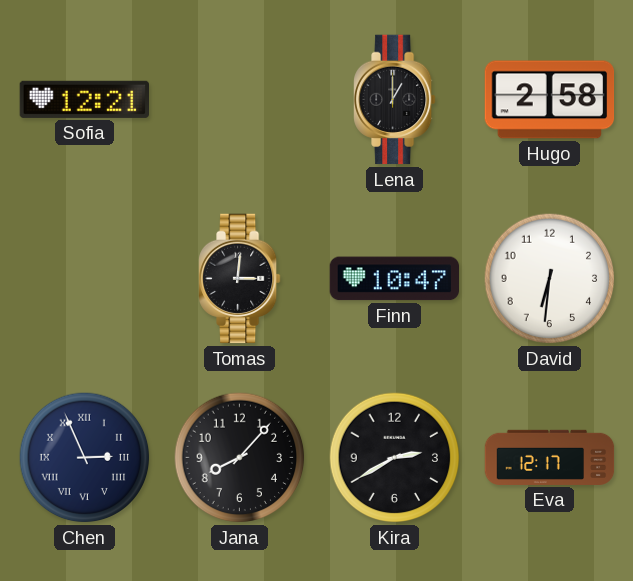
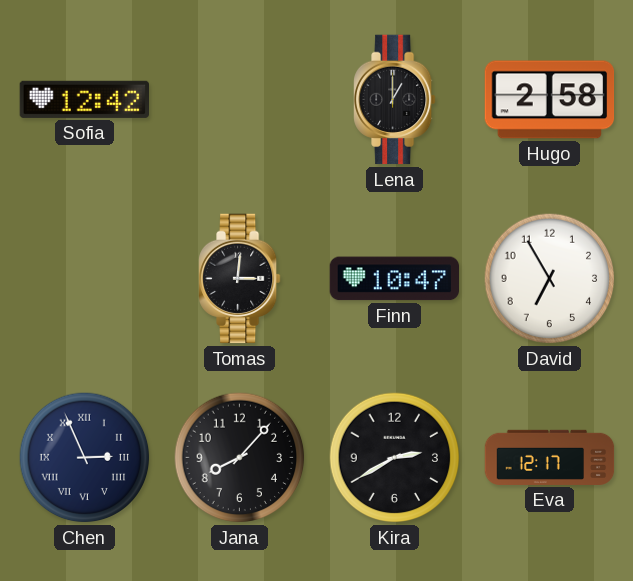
Sofia: 12:21 -> 12:42
David: 6:31 -> 6:55
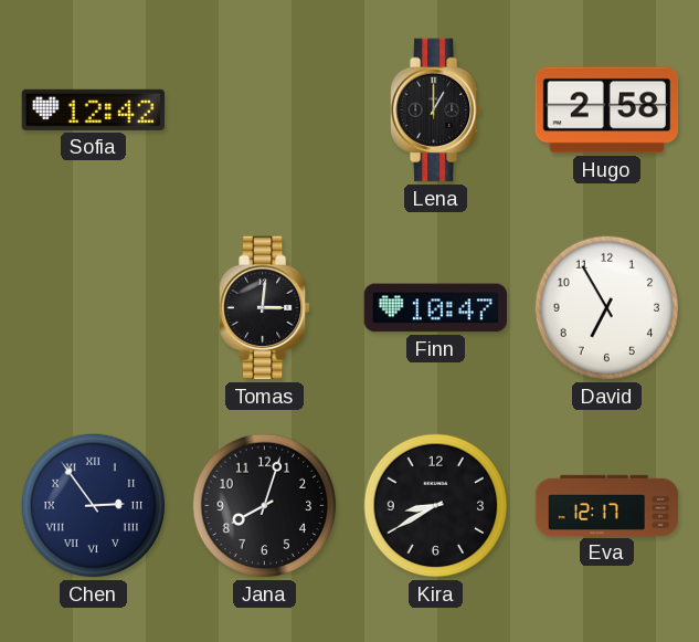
Chen: 2:56 -> 2:54
Jana: 8:07 -> 8:03
Kira: 2:40 -> 8:40
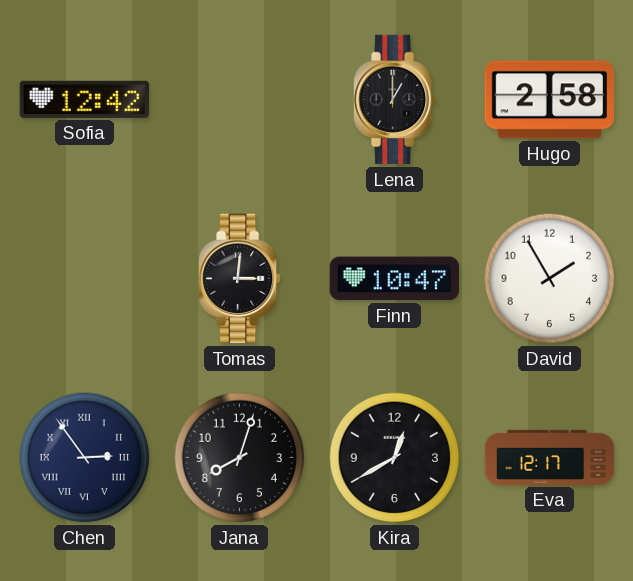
David: 6:55 -> 1:55
Kira: 8:40 -> 12:40
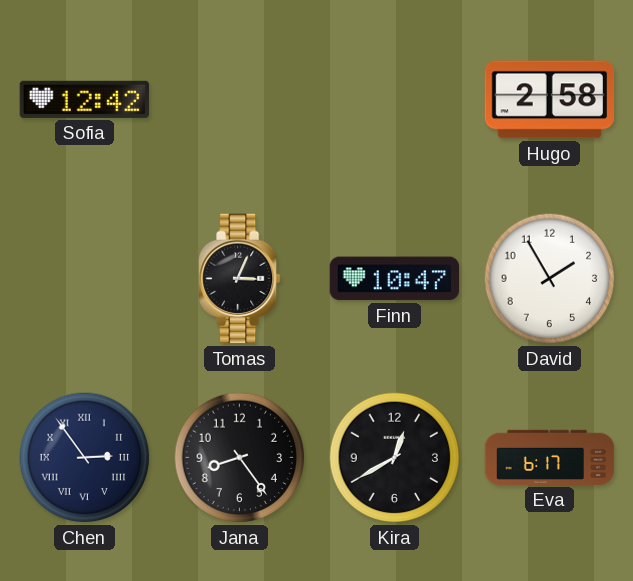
Lena: 1:00 -> none
Tomas: 3:01 -> 3:04
Jana: 8:03 -> 8:24
Eva: 12:17 -> 6:17
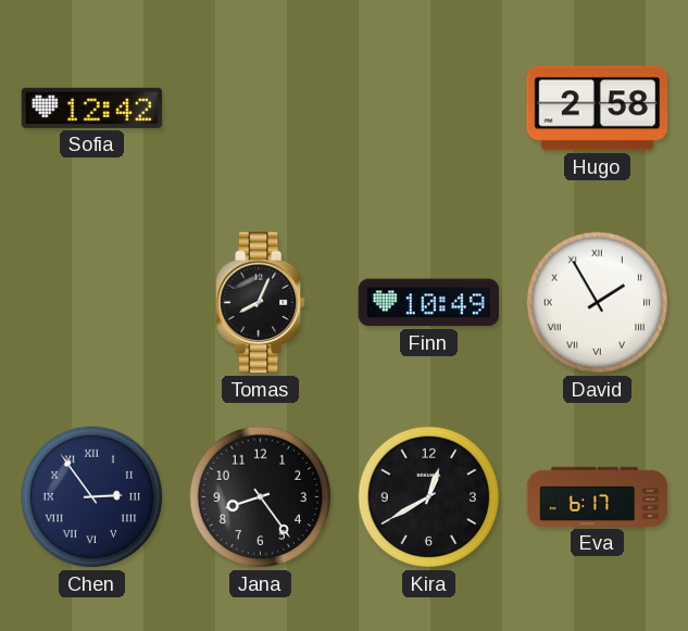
Tomas: 3:04 -> 8:04
Finn: 10:47 -> 10:49
David numerals: Arabic -> Roman
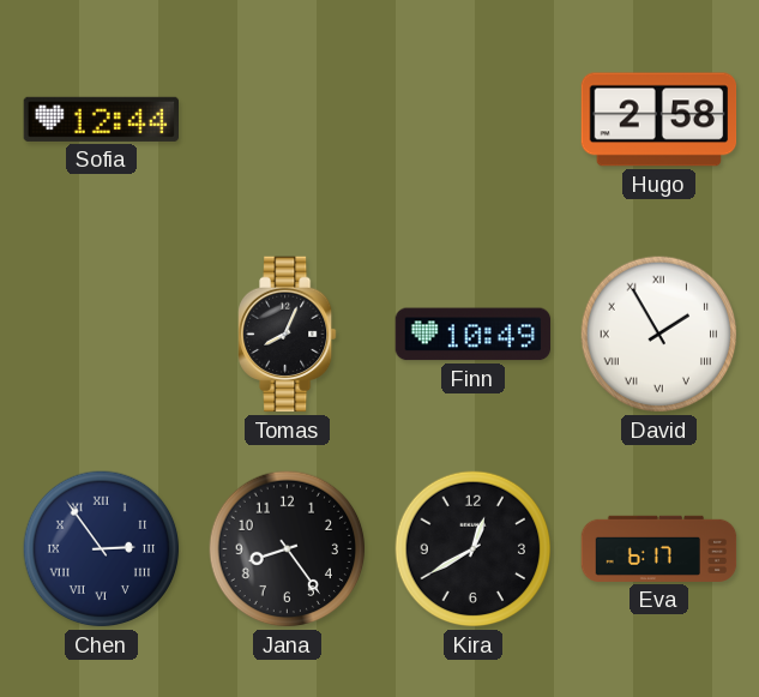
Sofia: 12:42 -> 12:44
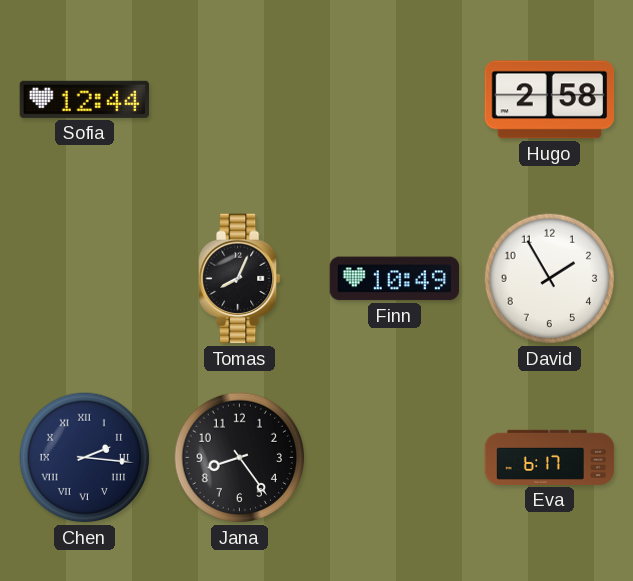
David numerals: Roman -> Arabic
Chen: 2:54 -> 2:16
Kira: 12:40 -> none
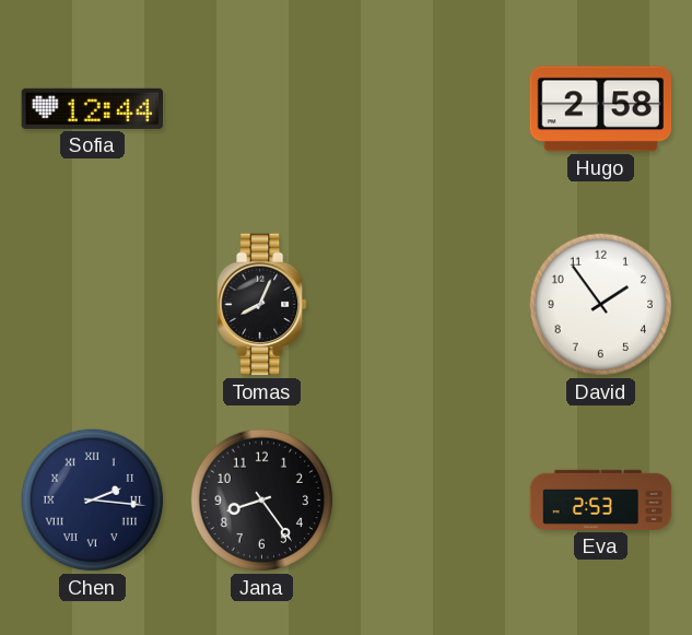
Finn: 10:49 -> none
David: 1:55 -> 1:54
Eva: 6:17 -> 2:53
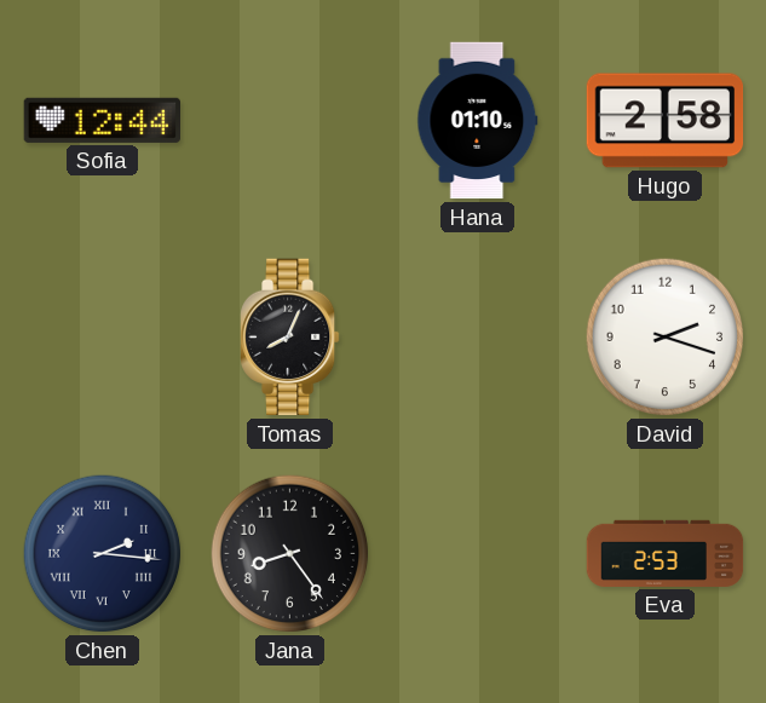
Hana: none -> 01:10
David: 1:54 -> 2:18
